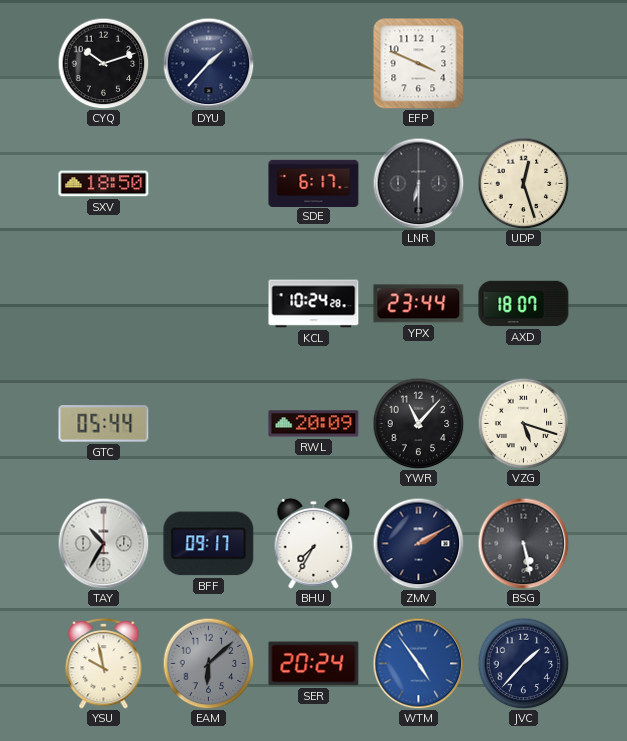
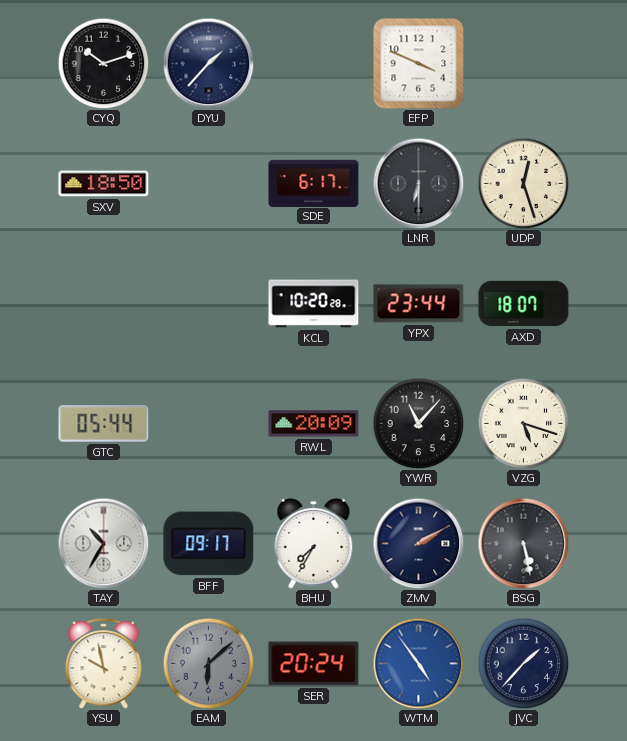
KCL: 10:24 -> 10:20
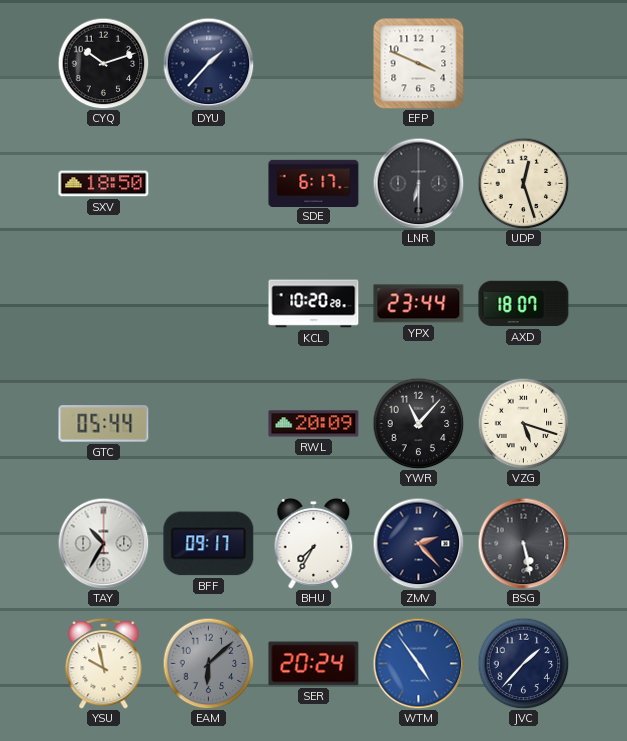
ZMV: 2:10 -> 2:23
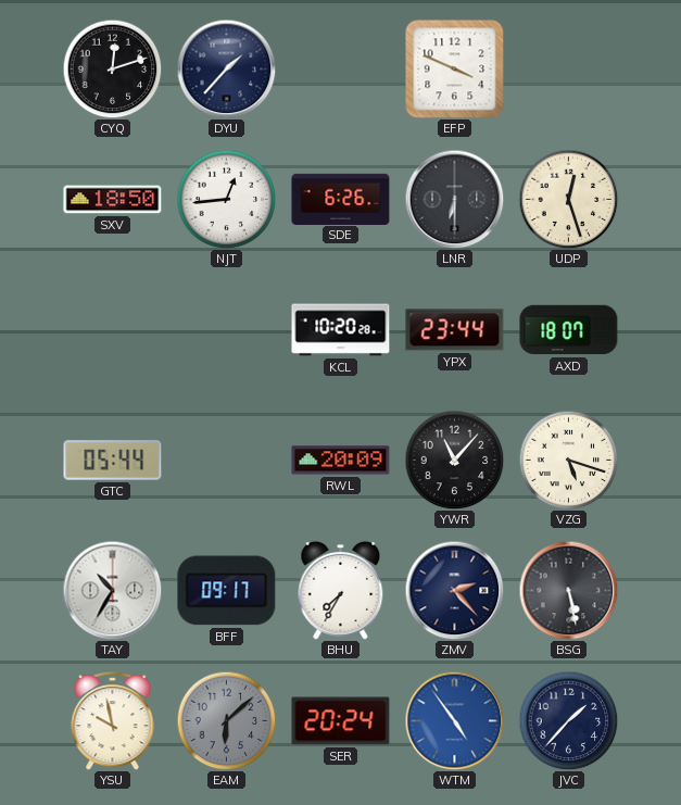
CYQ: 10:12 -> 12:12
NJT: none -> 12:44
SDE: 6:17 -> 6:26
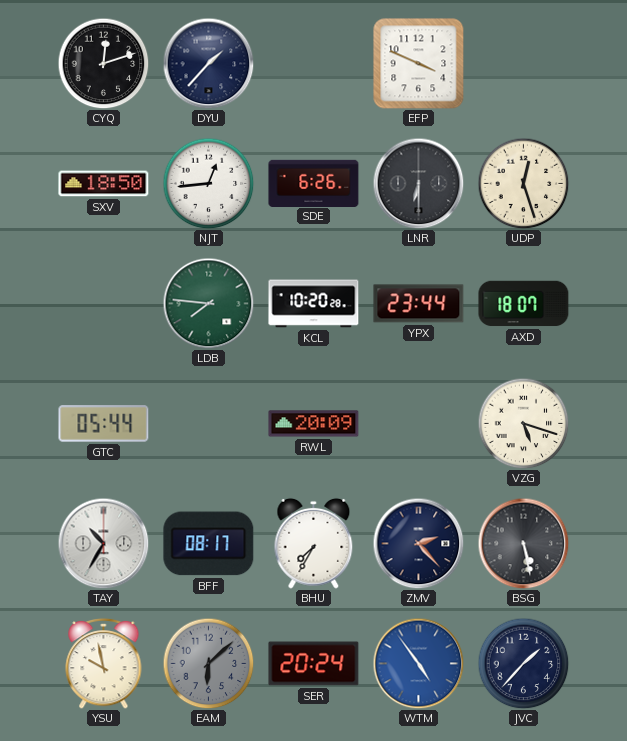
LDB: none -> 7:46
YWR: 11:07 -> none
BFF: 09:17 -> 08:17
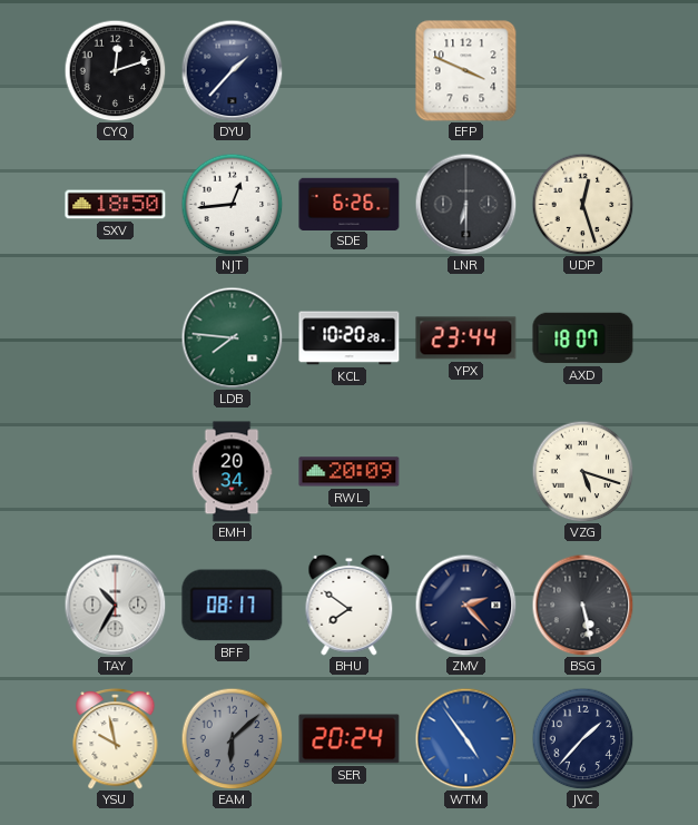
GTC: 05:44 -> none
EMH: none -> 20:34
BHU: 7:35 -> 7:51
